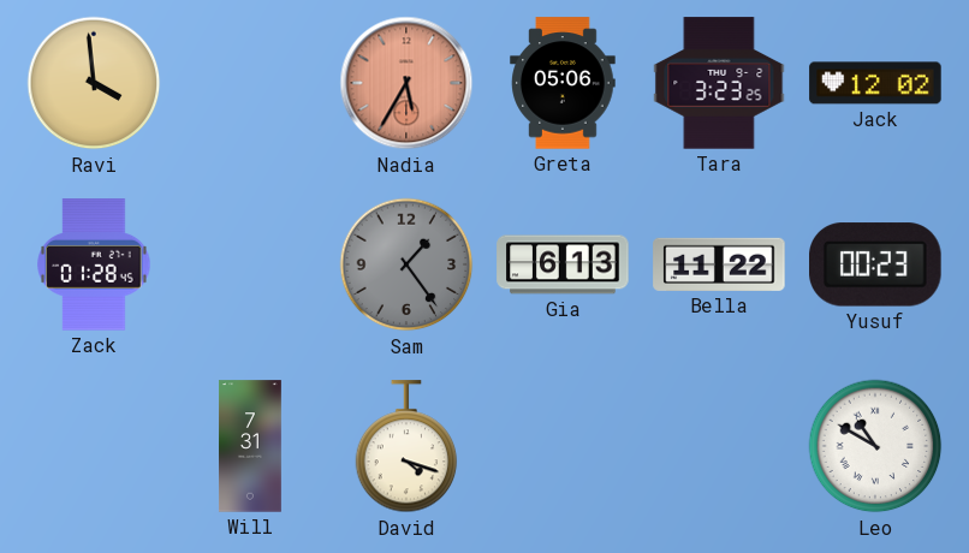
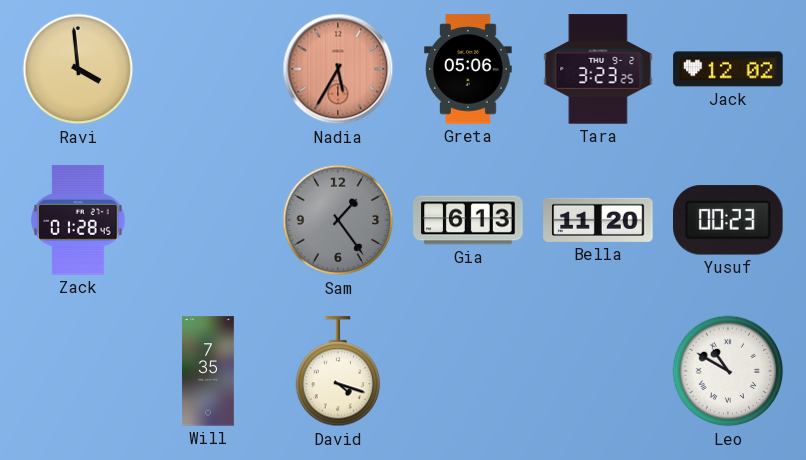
Bella: 11:22 -> 11:20
Will: 7:31 -> 7:35
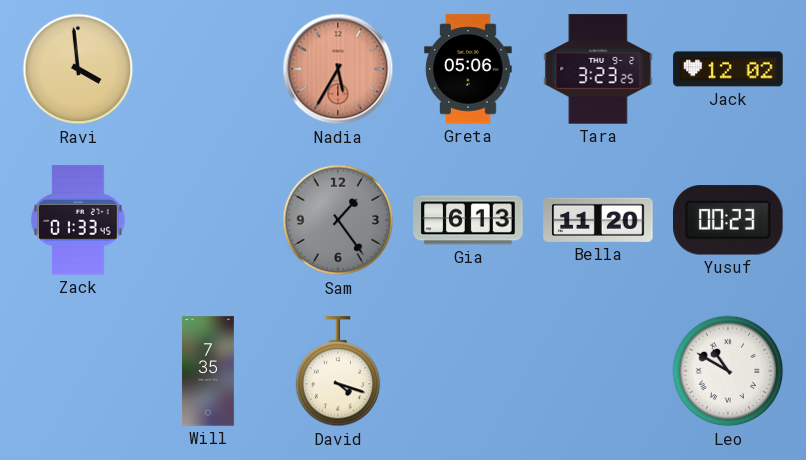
Zack: 01:28 -> 01:33
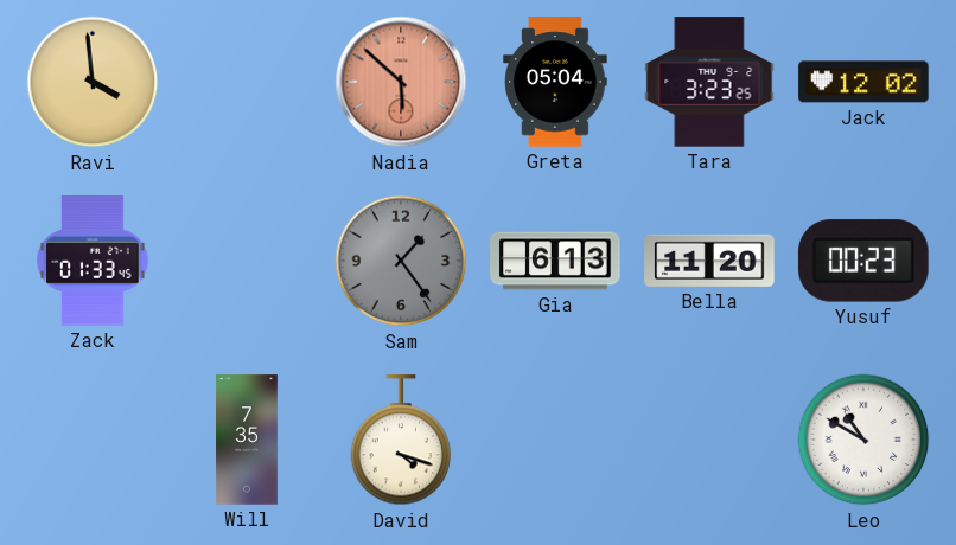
Nadia: 5:35 -> 5:52
Greta: 05:06 -> 05:04
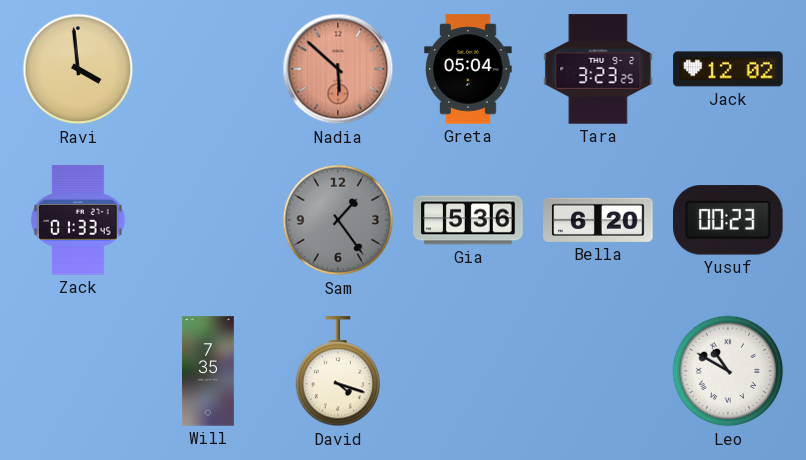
Gia: 6:13 -> 5:36
Bella: 11:20 -> 6:20
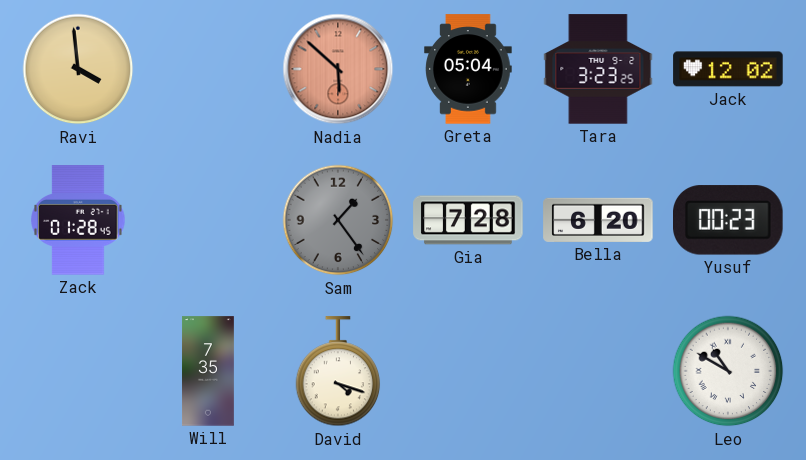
Zack: 01:33 -> 01:28
Gia: 5:36 -> 7:28
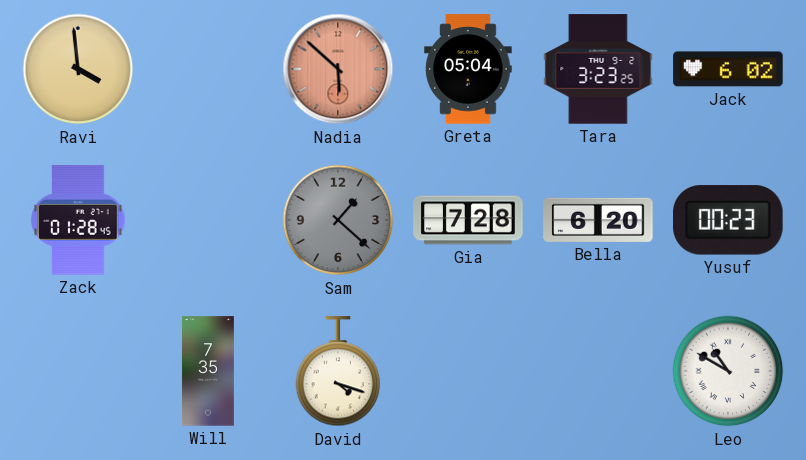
Jack: 12:02 -> 6:02
Sam: 1:24 -> 1:22
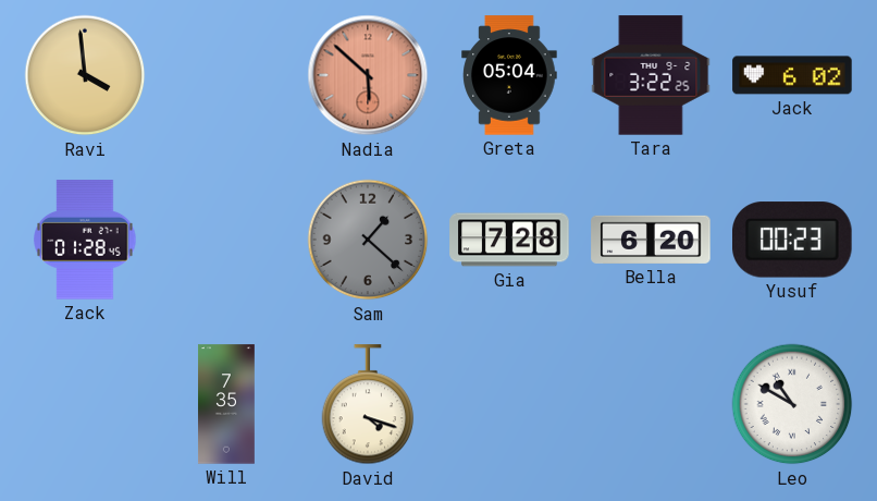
Tara: 3:23 -> 3:22
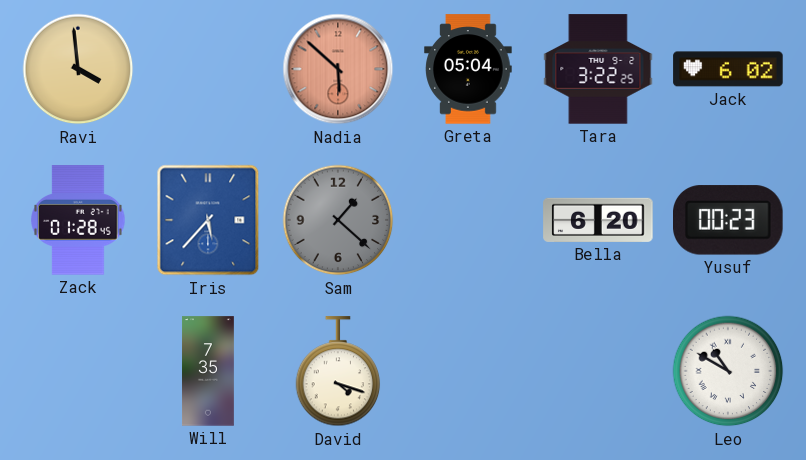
Iris: none -> 5:37
Gia: 7:28 -> none
